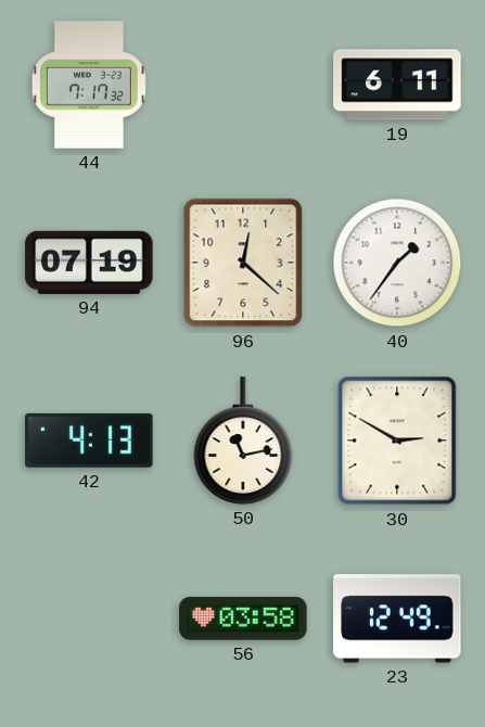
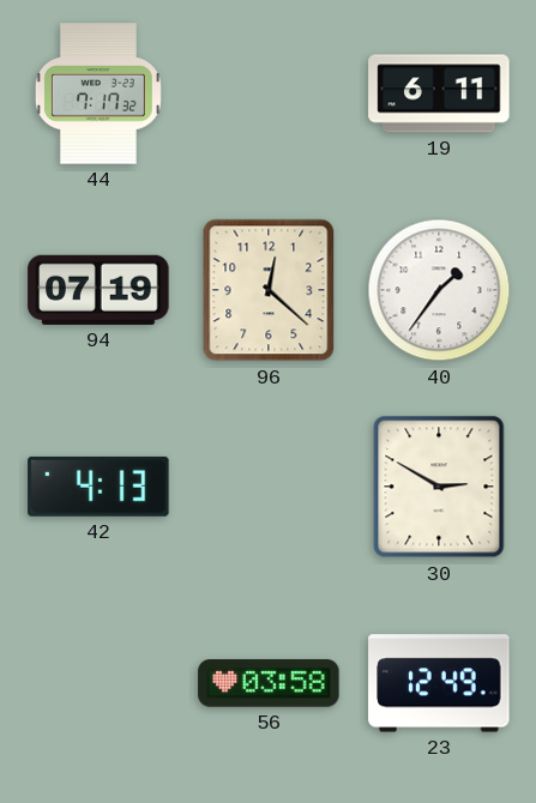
50: 11:13 -> none
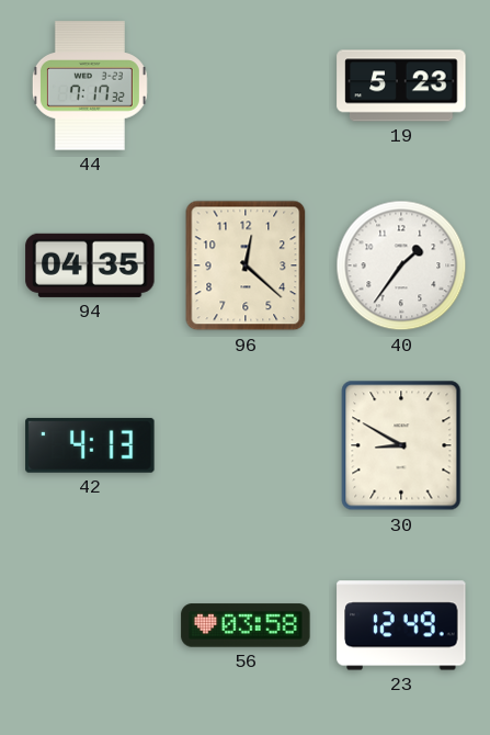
19: 6:11 -> 5:23
94: 07:19 -> 04:35
30: 2:50 -> 8:50
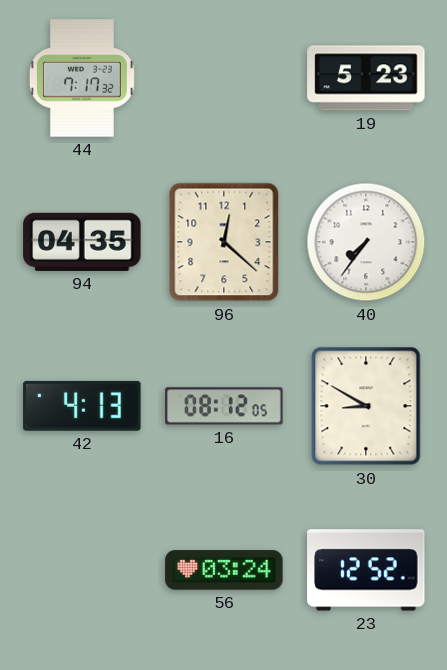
40: 1:36 -> 7:36
16: none -> 08:12
56: 03:58 -> 03:24
23: 12:49 -> 12:52
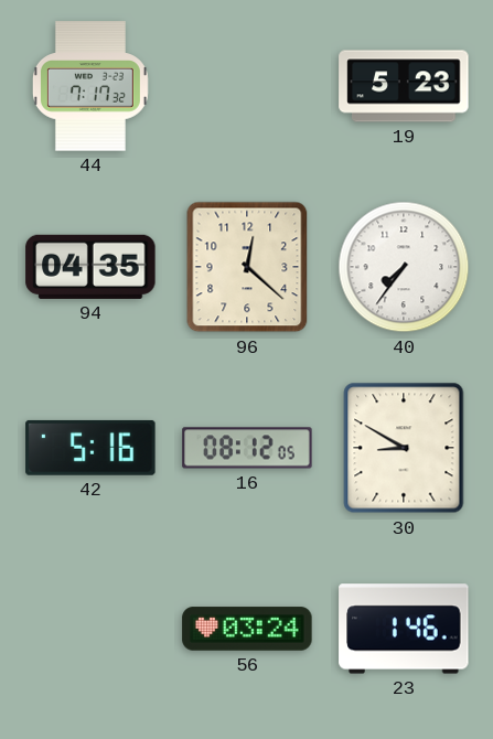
42: 4:13 -> 5:16
23: 12:52 -> 1:46
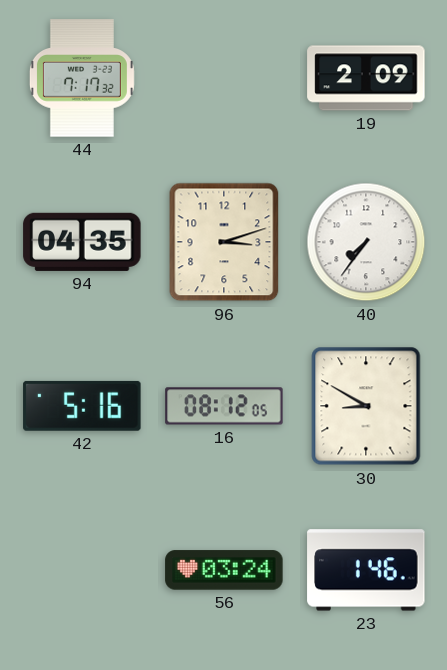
19: 5:23 -> 2:09
96: 12:22 -> 3:12
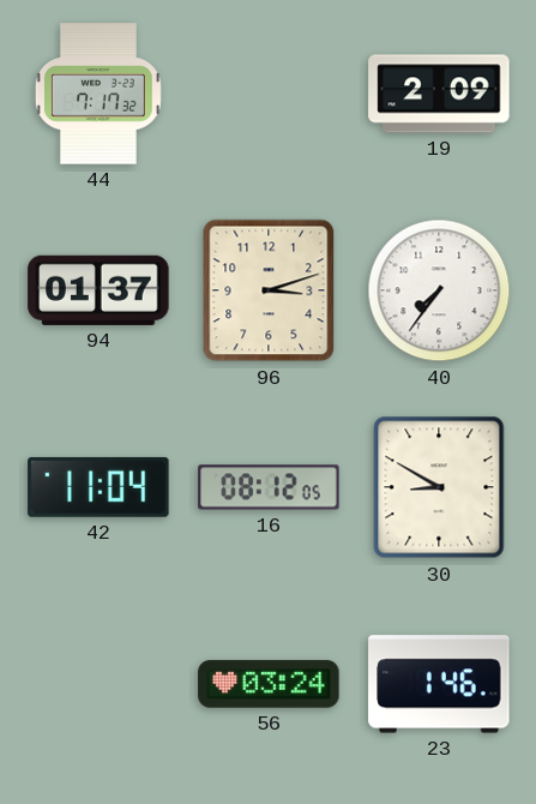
94: 04:35 -> 01:37
42: 5:16 -> 11:04
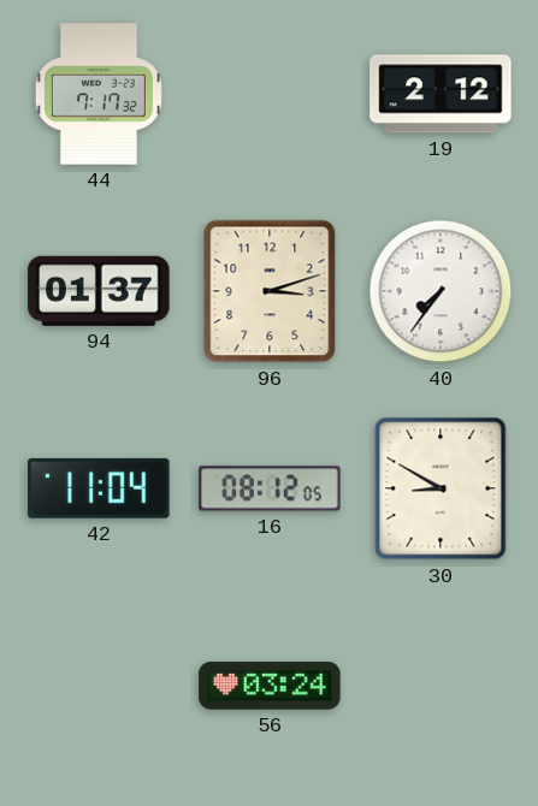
19: 2:09 -> 2:12
23: 1:46 -> none
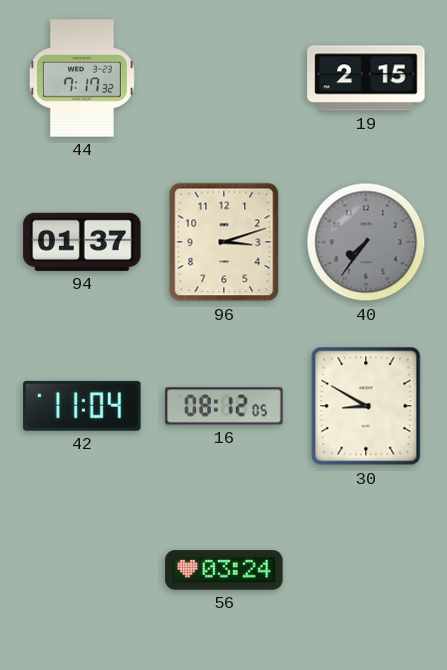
19: 2:12 -> 2:15
40 dial: white -> grey
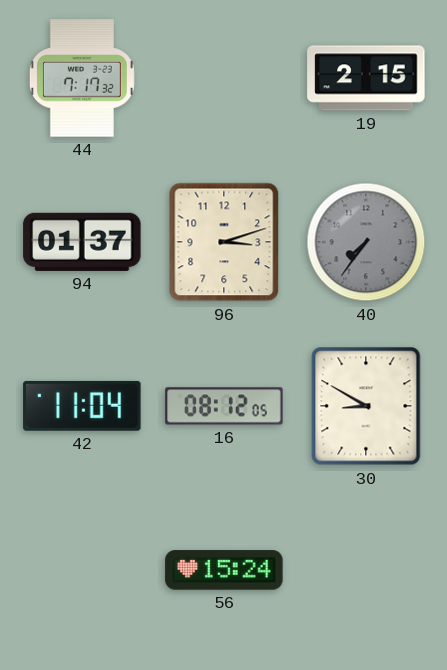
56: 03:24 -> 15:24
